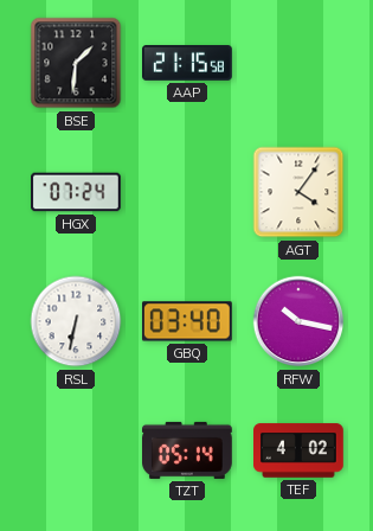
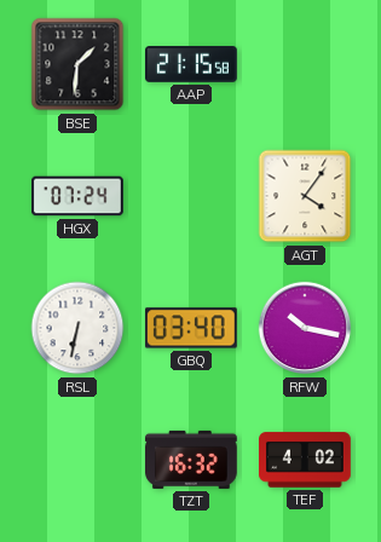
TZT: 05:14 -> 16:32
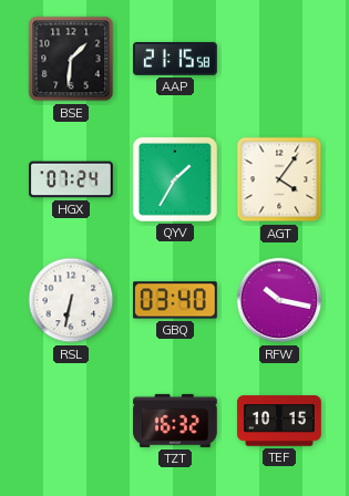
QYV: none -> 1:35
TEF: 4:02 -> 10:15
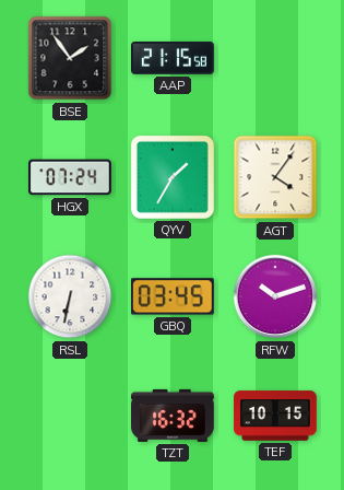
BSE: 1:31 -> 1:54
GBQ: 03:40 -> 03:45
RFW: 10:17 -> 10:12
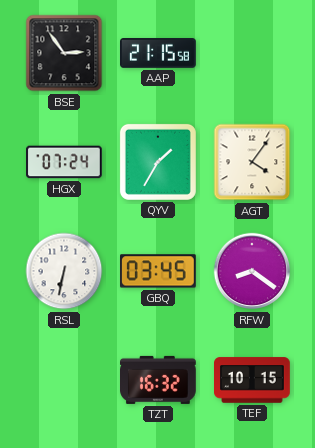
BSE: 1:54 -> 2:54
RFW: 10:12 -> 8:21
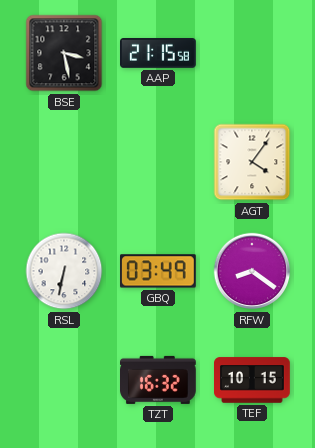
BSE: 2:54 -> 3:28
HGX: 07:24 -> none
QYV: 1:35 -> none
GBQ: 03:45 -> 03:49
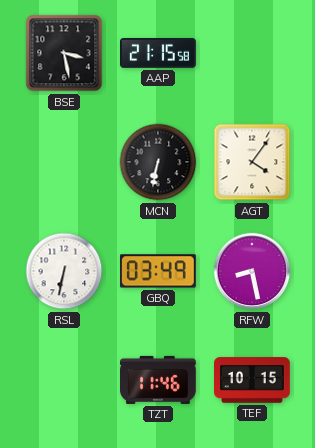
MCN: none -> 6:32
RFW: 8:21 -> 8:28
TZT: 16:32 -> 11:46
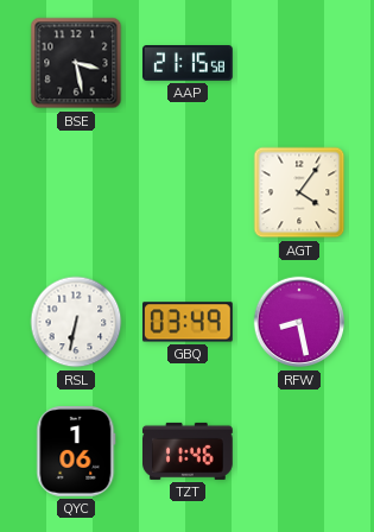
MCN: 6:32 -> none
QYC: none -> 1:06
TEF: 10:15 -> none
